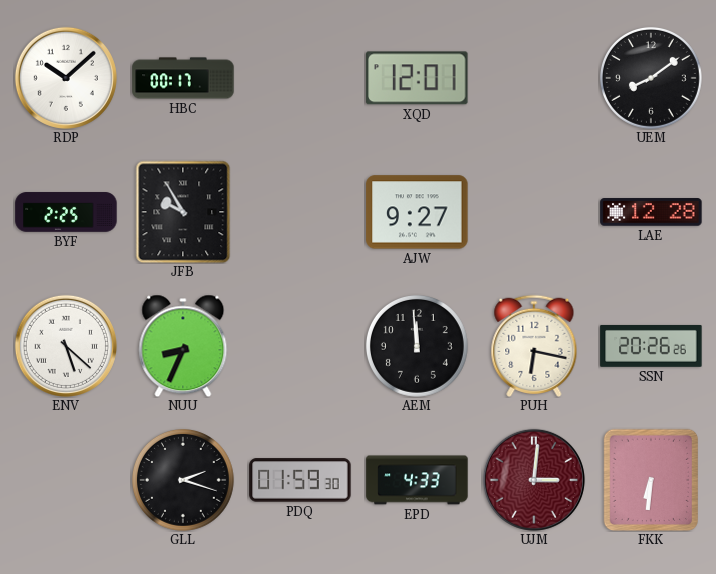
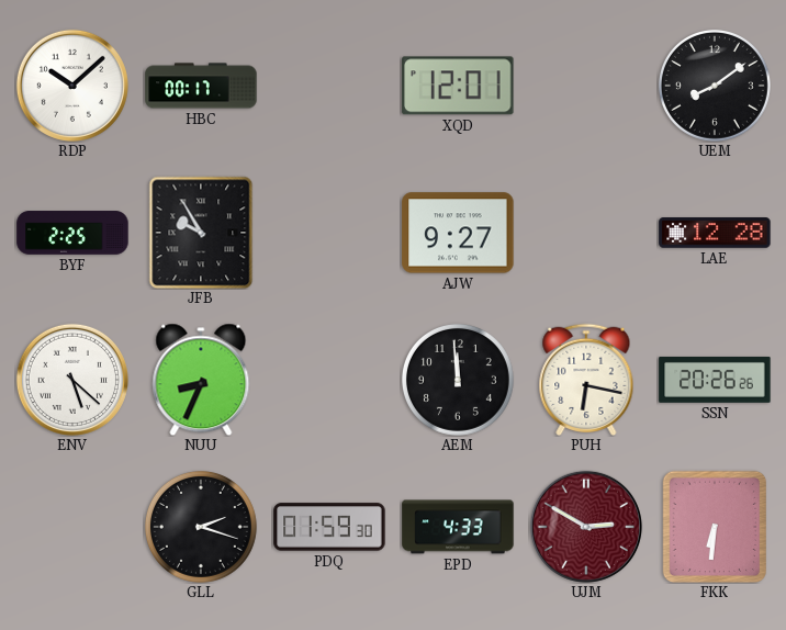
UJM: 3:01 -> 2:50
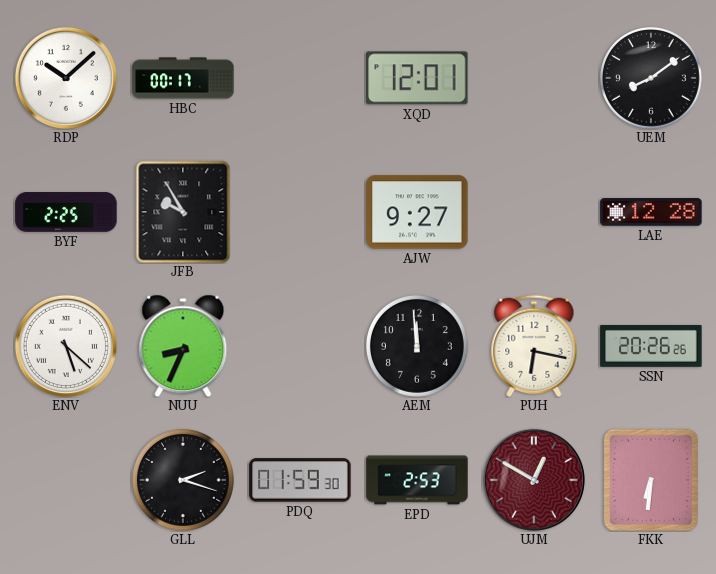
EPD: 4:33 -> 2:53
UJM: 2:50 -> 12:50
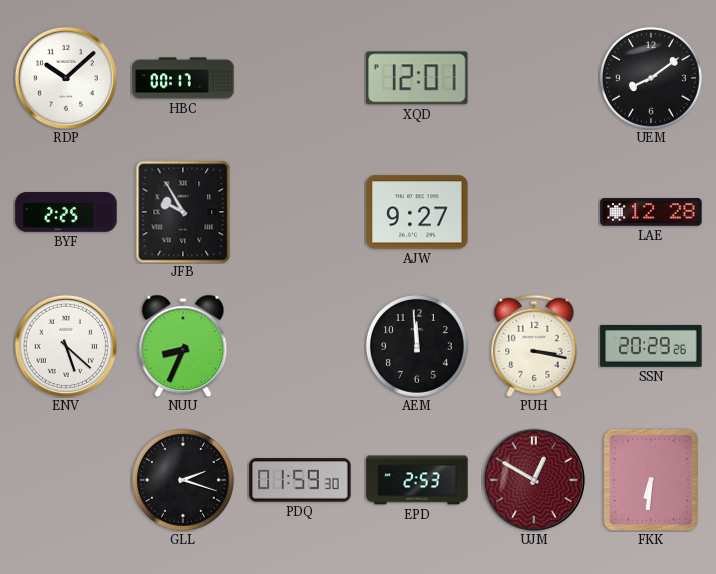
PUH: 6:17 -> 3:17
SSN: 20:26 -> 20:29
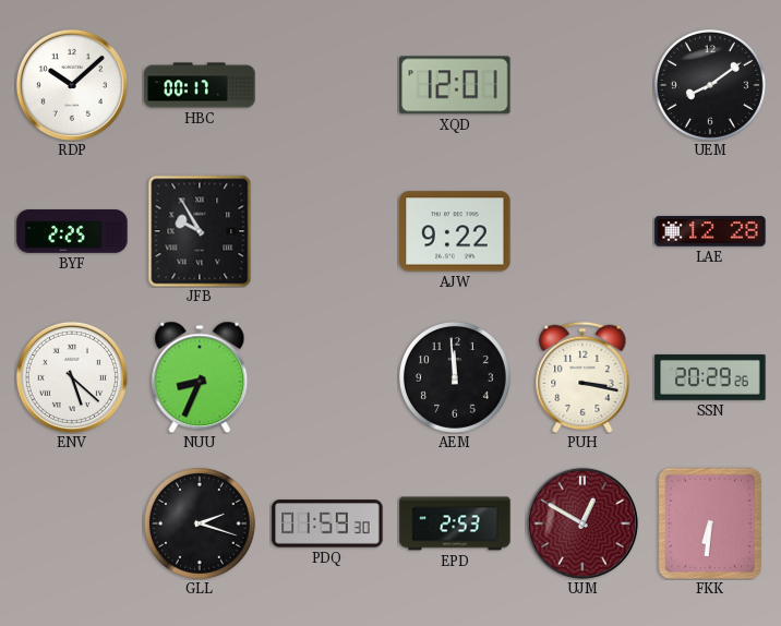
AJW: 9:27 -> 9:22
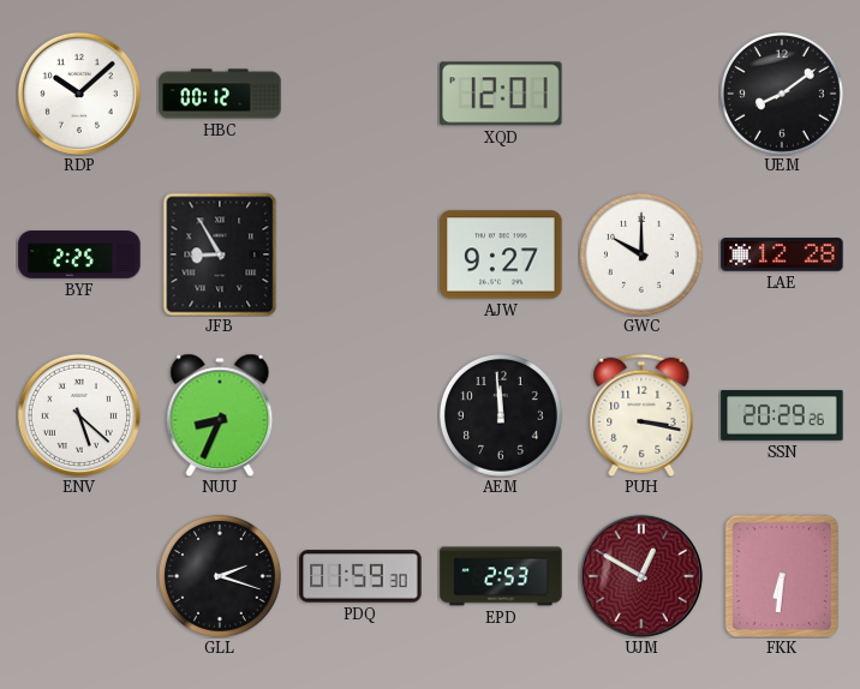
HBC: 00:17 -> 00:12
JFB: 9:55 -> 8:55
AJW: 9:22 -> 9:27
GWC: none -> 10:00
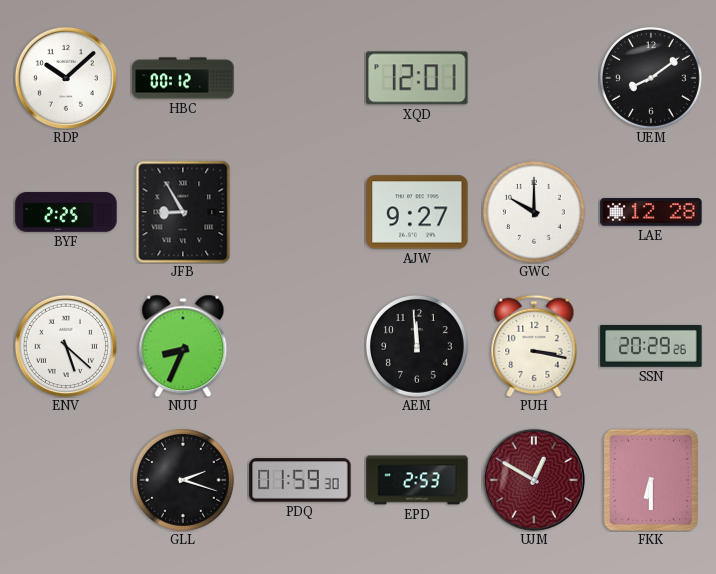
FKK: 6:31 -> 6:30
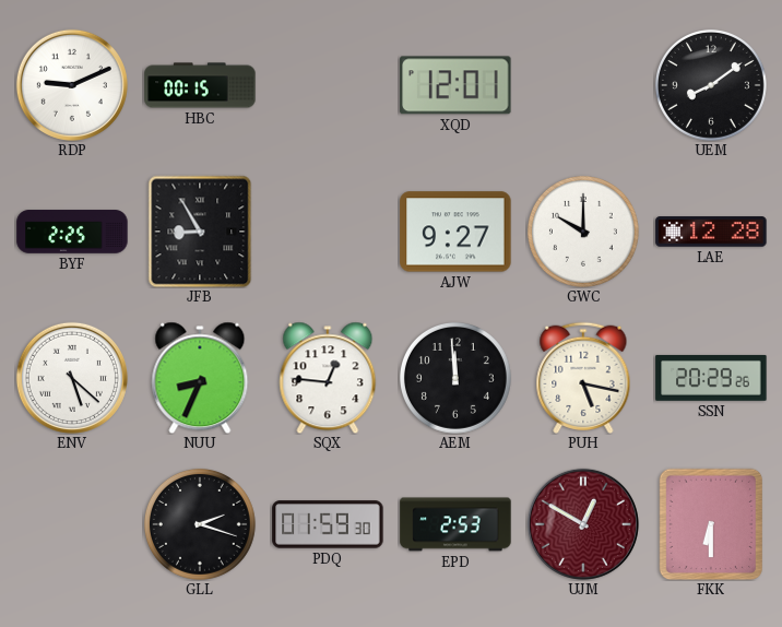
RDP: 10:08 -> 9:11
HBC: 00:12 -> 00:15
SQX: none -> 12:46
PUH: 3:17 -> 5:17
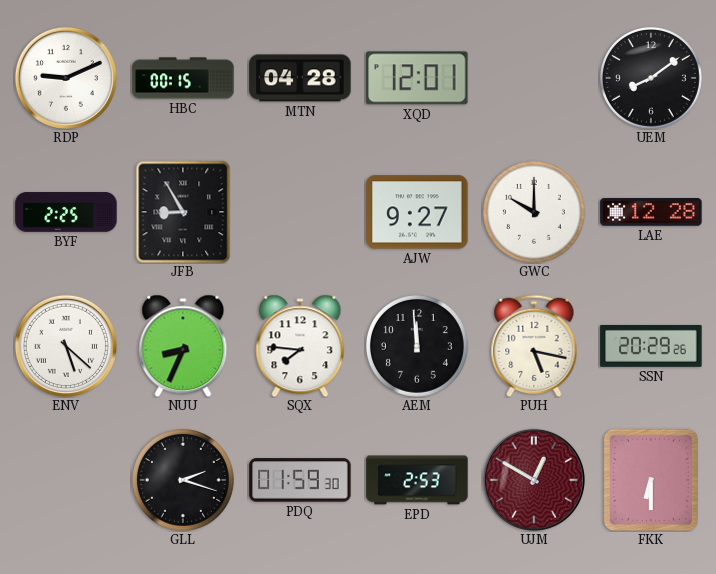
MTN: none -> 04:28
SQX: 12:46 -> 7:46
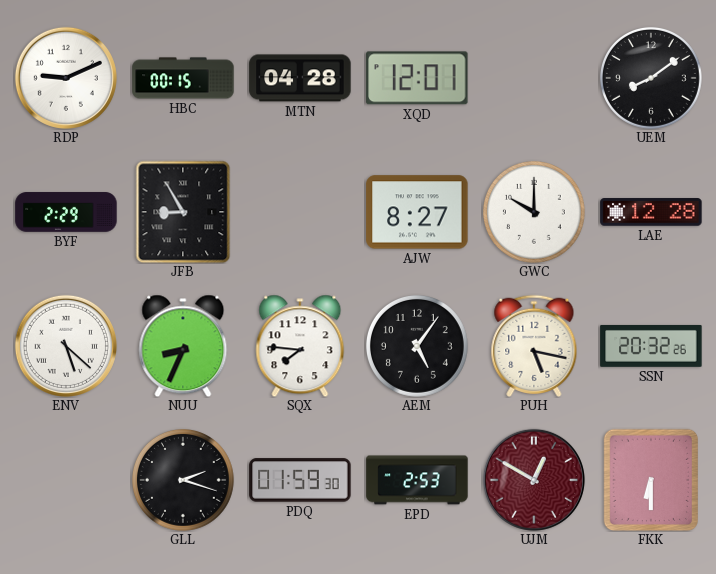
BYF: 2:25 -> 2:29
AJW: 9:27 -> 8:27
AEM: 11:59 -> 5:06
SSN: 20:29 -> 20:32
